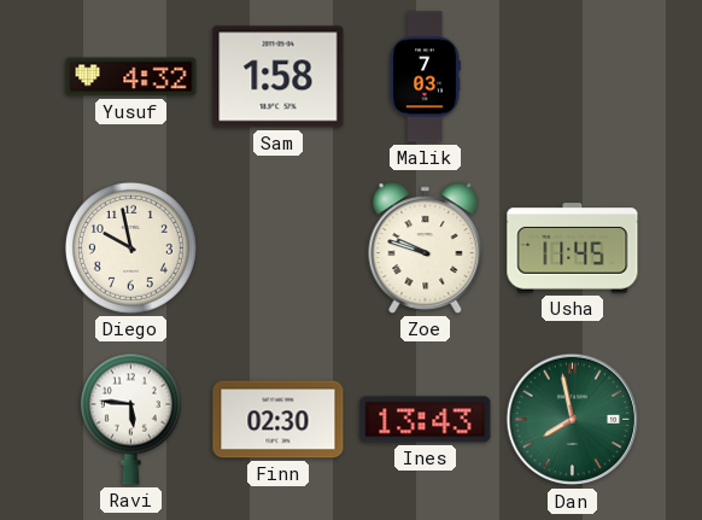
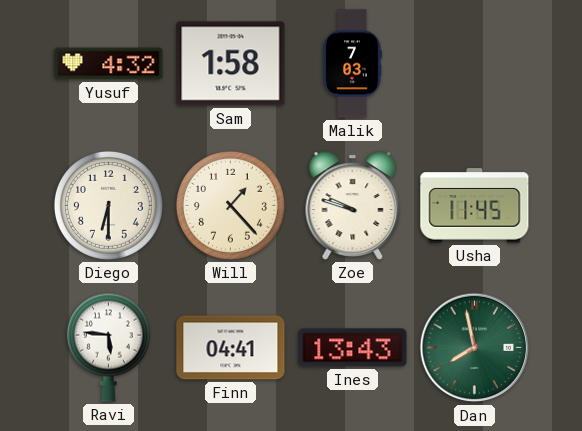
Diego: 9:58 -> 6:30
Will: none -> 1:23
Finn: 02:30 -> 04:41
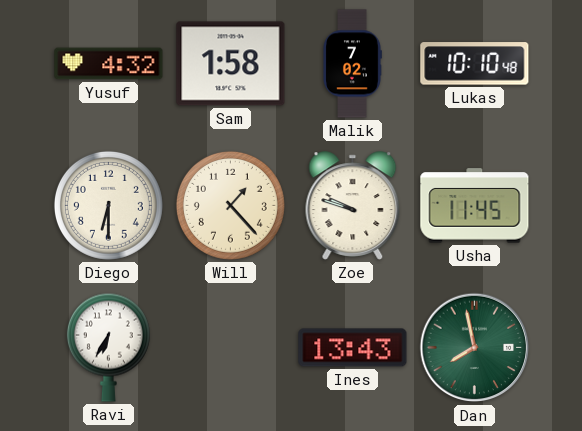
Malik: 7:03 -> 7:02
Lukas: none -> 10:10
Ravi: 5:46 -> 6:35
Finn: 04:41 -> none
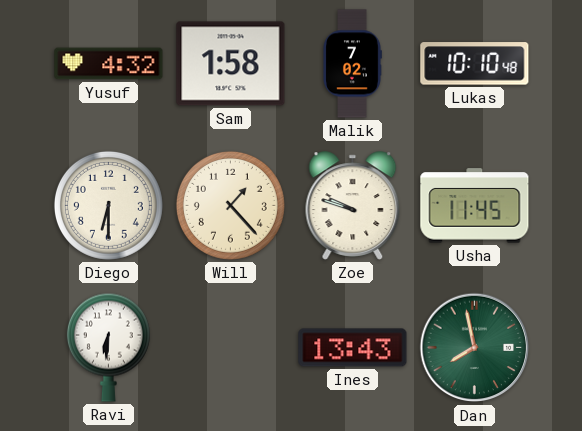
Ravi: 6:35 -> 6:31
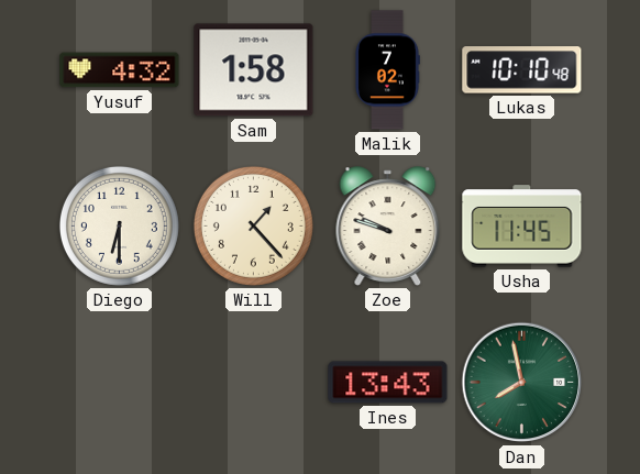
Ravi: 6:31 -> none
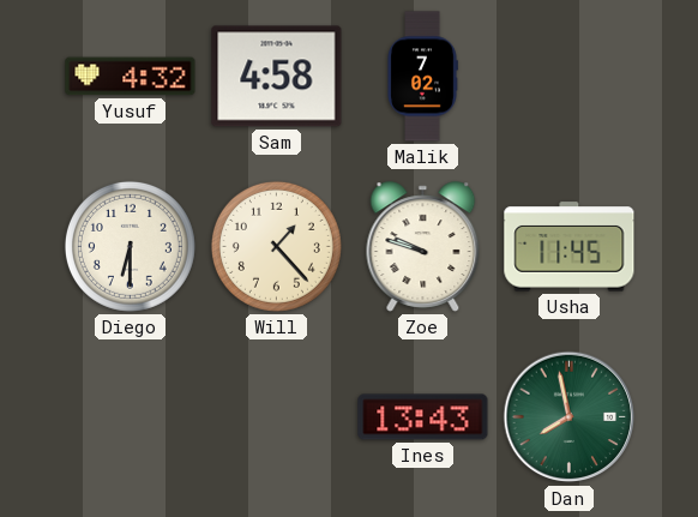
Sam: 1:58 -> 4:58
Lukas: 10:10 -> none
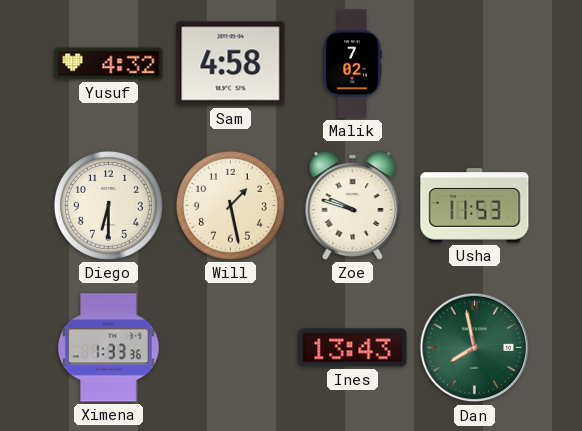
Will: 1:23 -> 1:28
Usha: 11:45 -> 11:53
Ximena: none -> 1:33
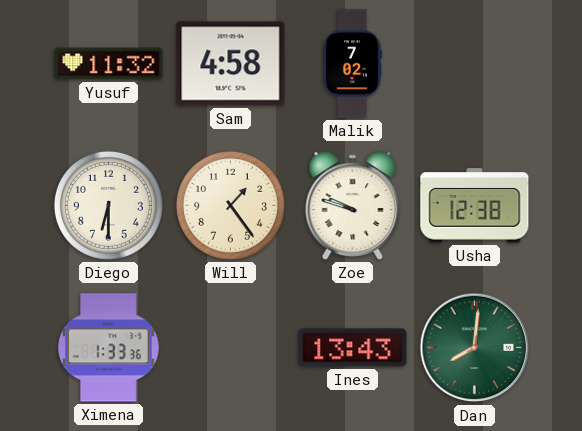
Yusuf: 4:32 -> 11:32
Will: 1:28 -> 1:24
Usha: 11:53 -> 12:38
Dan: 7:58 -> 8:01
